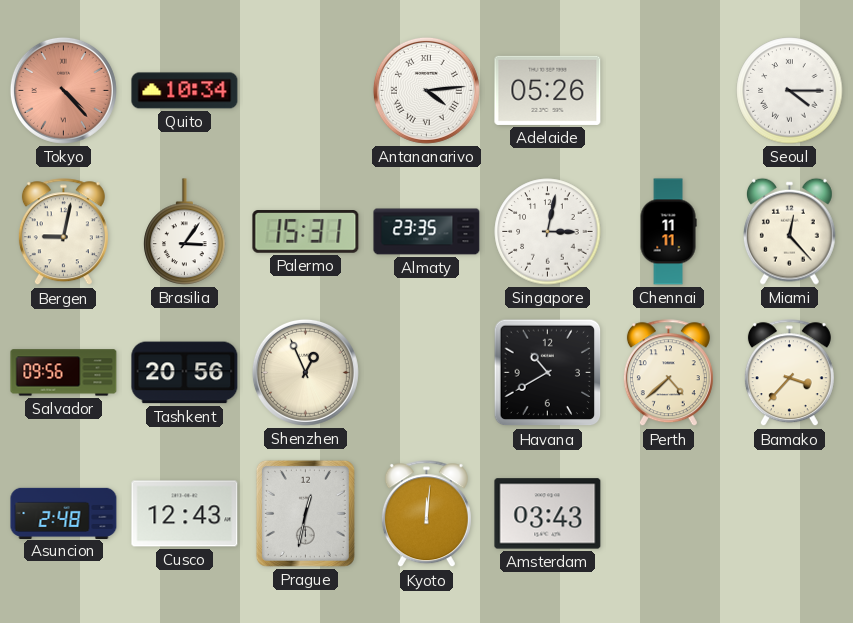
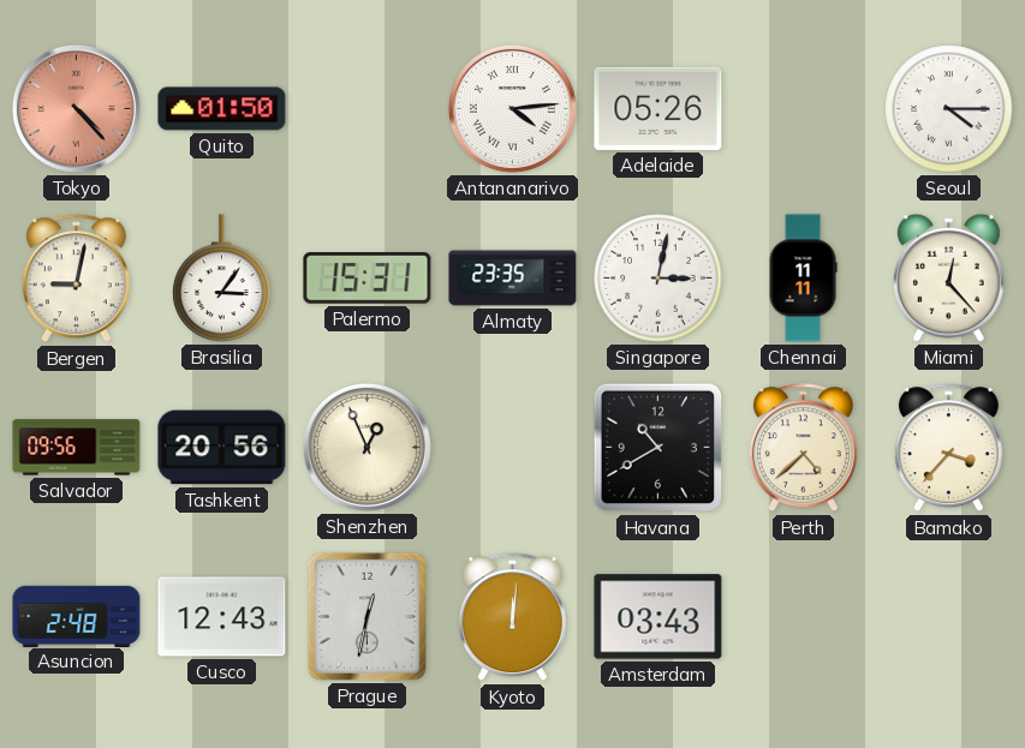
Quito: 10:34 -> 01:50
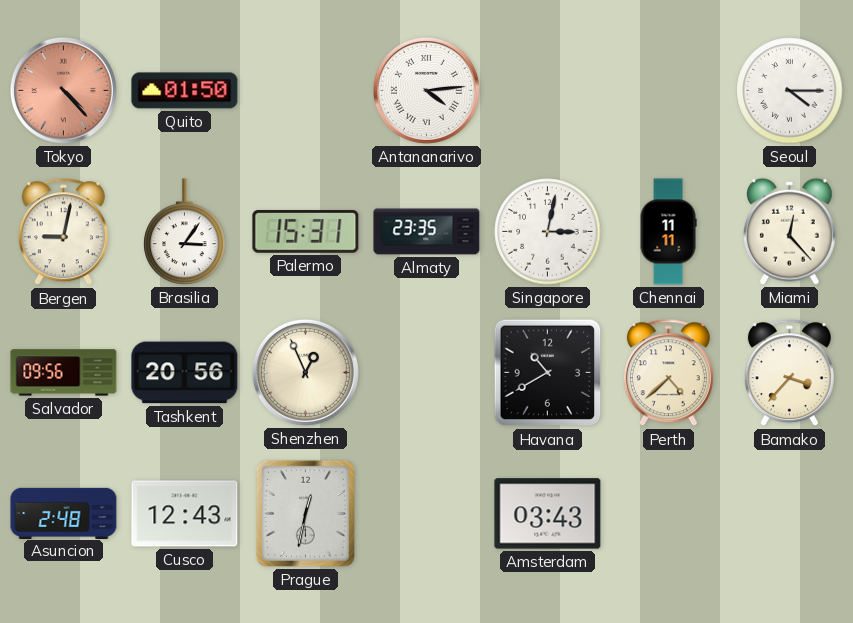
Adelaide: 05:26 -> none
Kyoto: 12:01 -> none
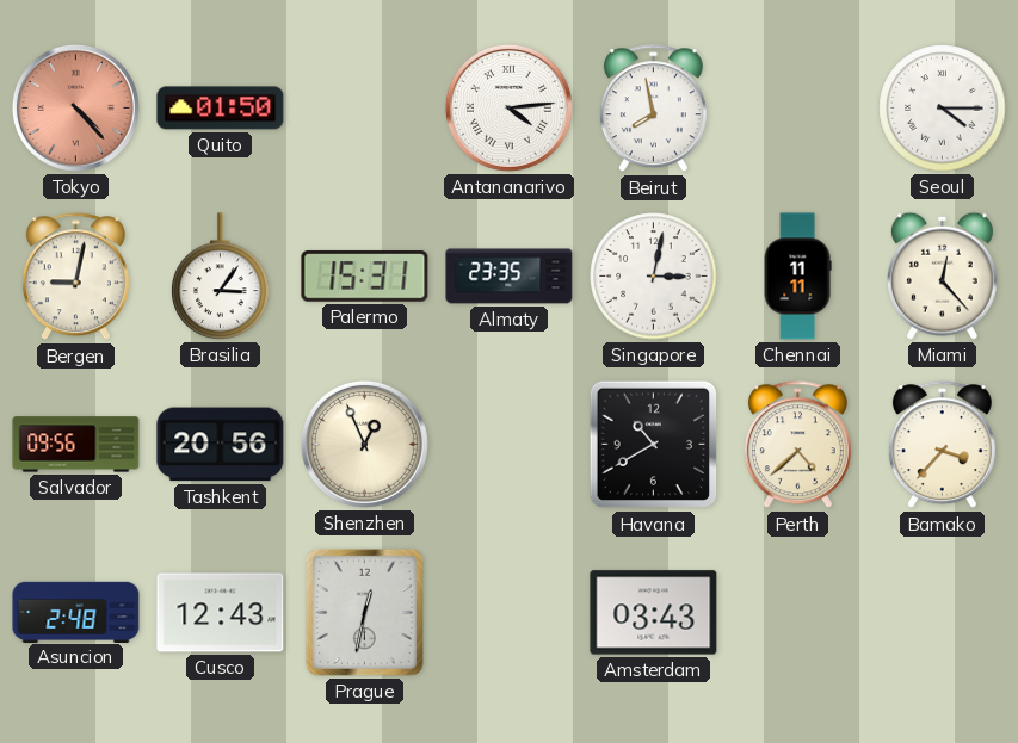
Beirut: none -> 7:58
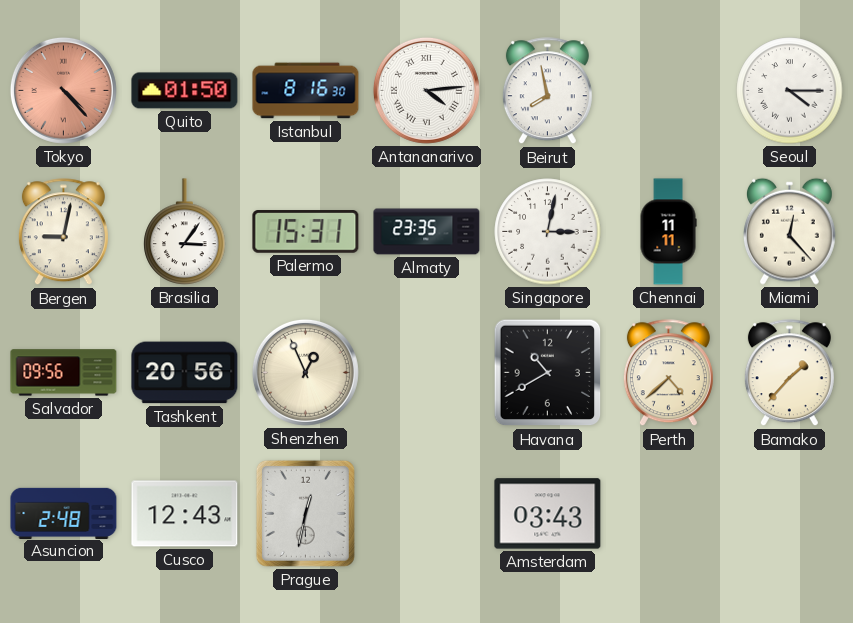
Istanbul: none -> 8:16
Bamako: 3:37 -> 1:37
